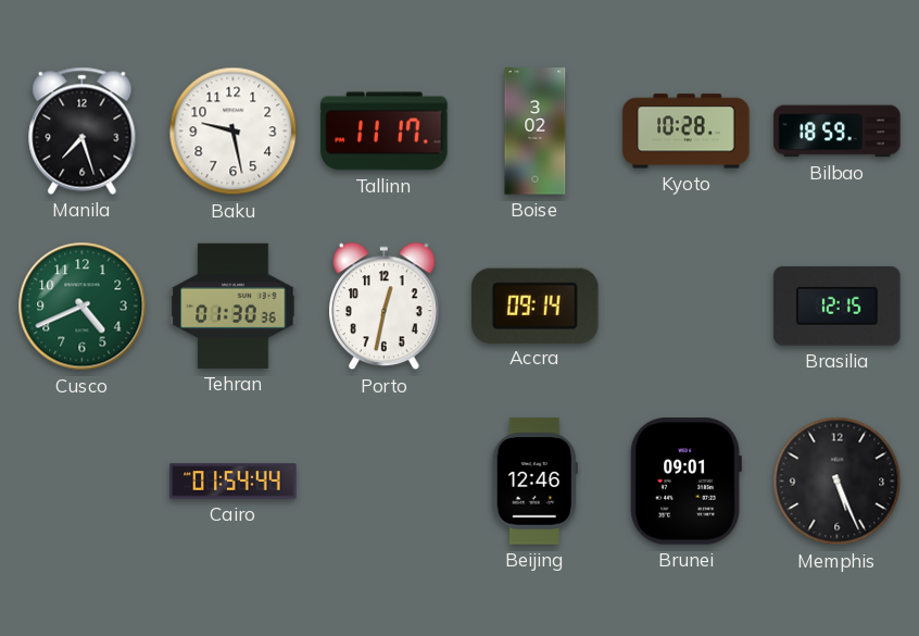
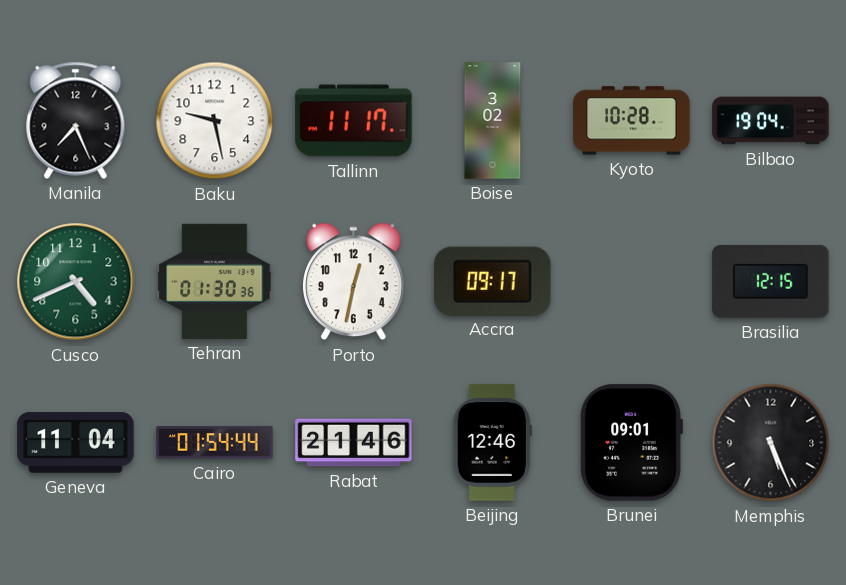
Manila: 7:27 -> 7:26
Bilbao: 18:59 -> 19:04
Accra: 09:14 -> 09:17
Geneva: none -> 11:04
Rabat: none -> 21:46
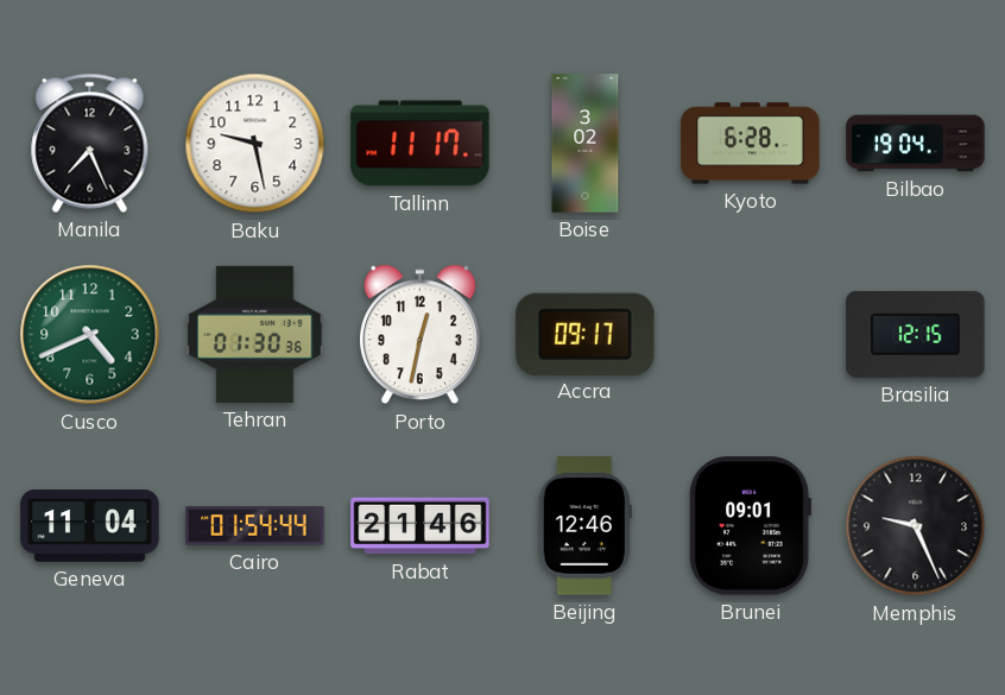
Kyoto: 10:28 -> 6:28
Memphis: 5:26 -> 9:26
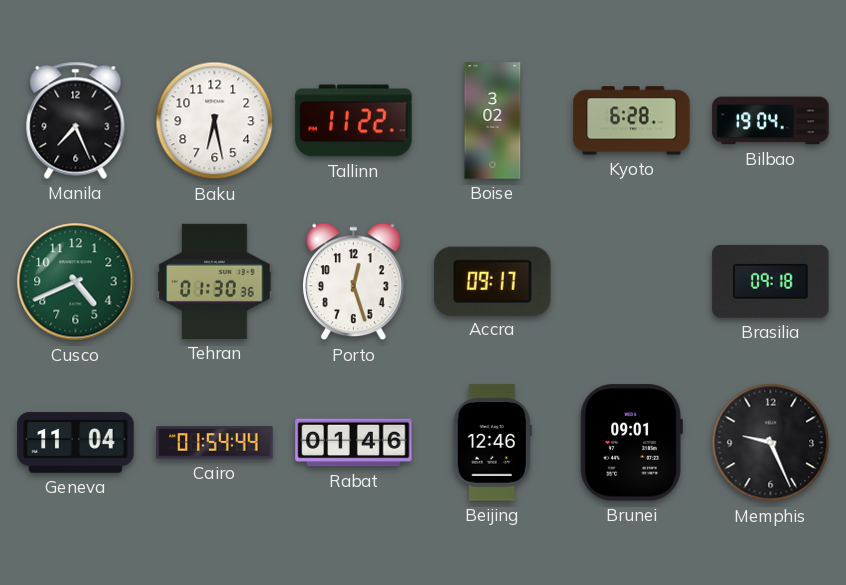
Baku: 9:28 -> 6:28
Tallinn: 11:17 -> 11:22
Porto: 12:32 -> 12:27
Brasilia: 12:15 -> 09:18
Rabat: 21:46 -> 01:46
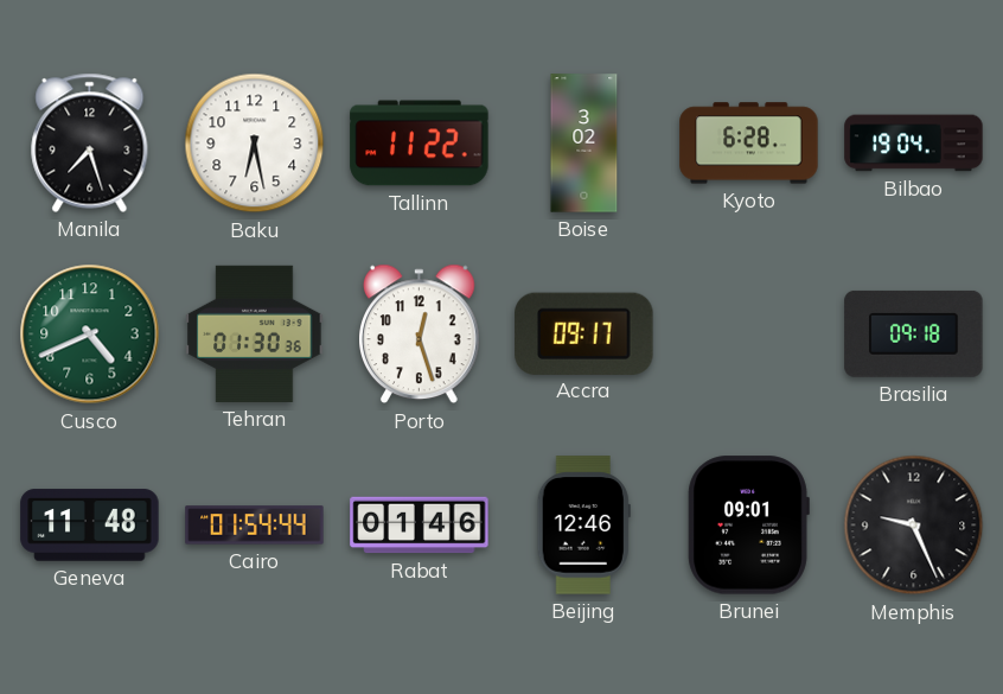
Manila: 7:26 -> 7:27
Geneva: 11:04 -> 11:48
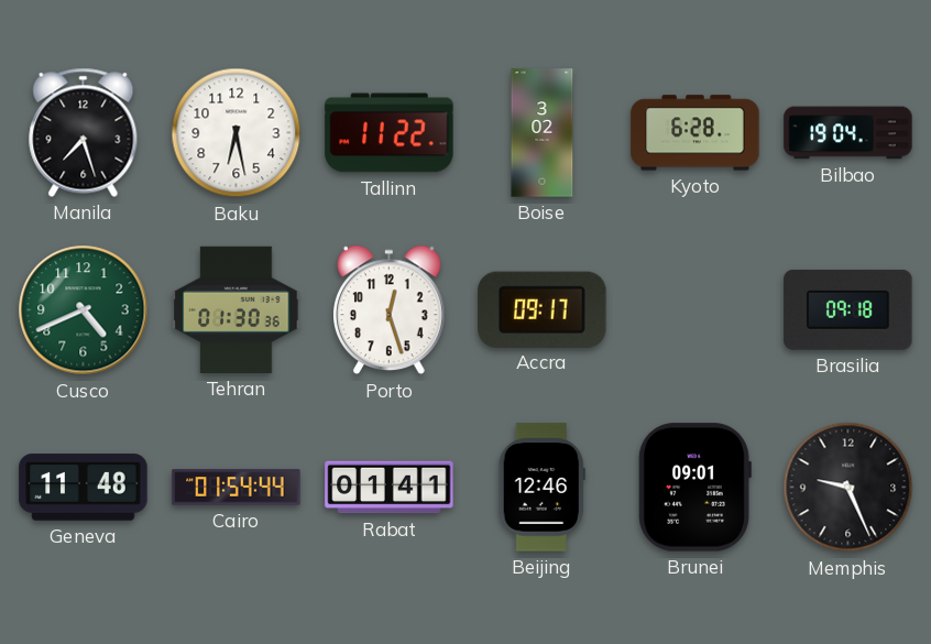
Rabat: 01:46 -> 01:41
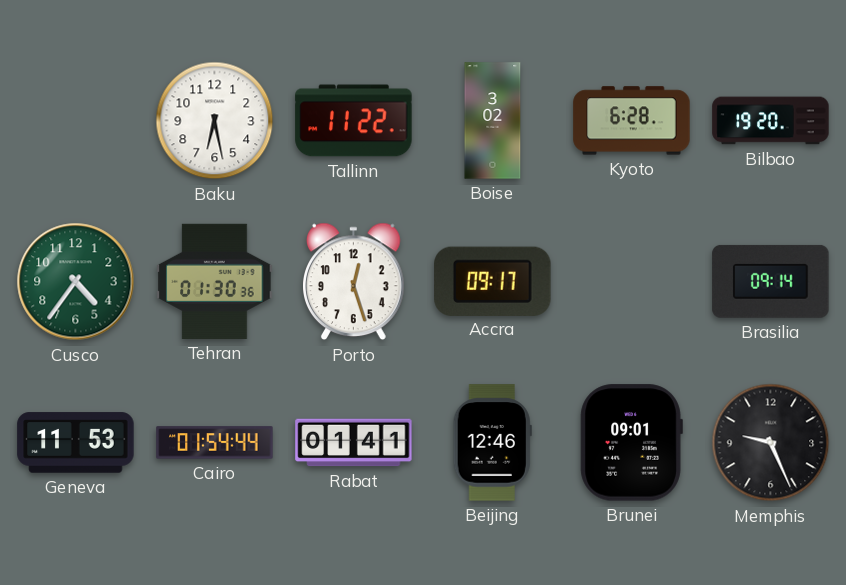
Manila: 7:27 -> none
Bilbao: 19:04 -> 19:20
Cusco: 4:41 -> 4:36
Brasilia: 09:18 -> 09:14
Geneva: 11:48 -> 11:53
